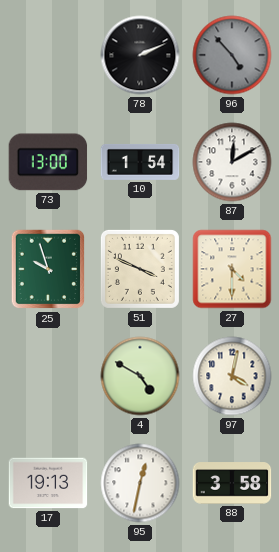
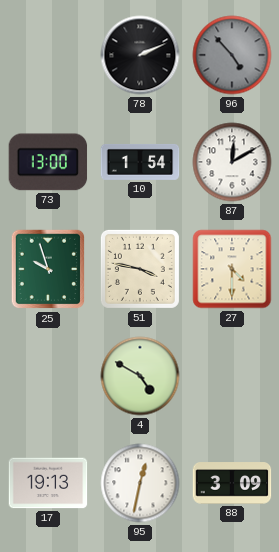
51: 3:49 -> 3:47
97: 4:02 -> none
88: 3:58 -> 3:09
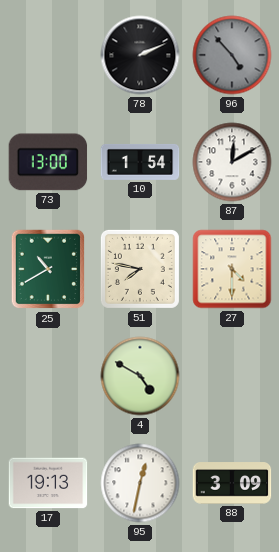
25: 9:57 -> 10:40
51: 3:47 -> 7:47
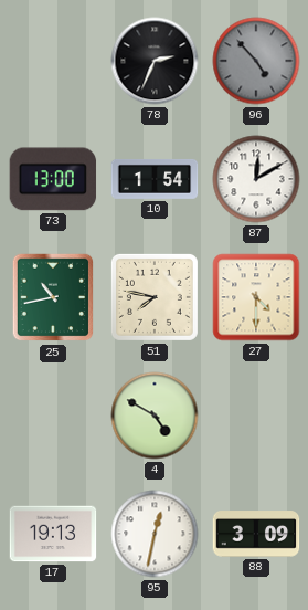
78: 2:11 -> 2:34
25: 10:40 -> 10:43
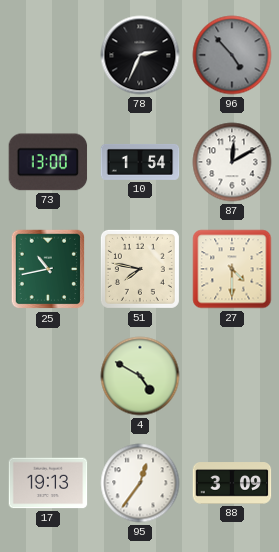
95: 12:32 -> 12:36
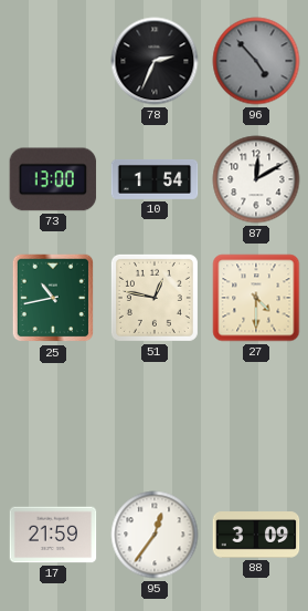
51: 7:47 -> 12:47
4: 4:50 -> none
17: 19:13 -> 21:59
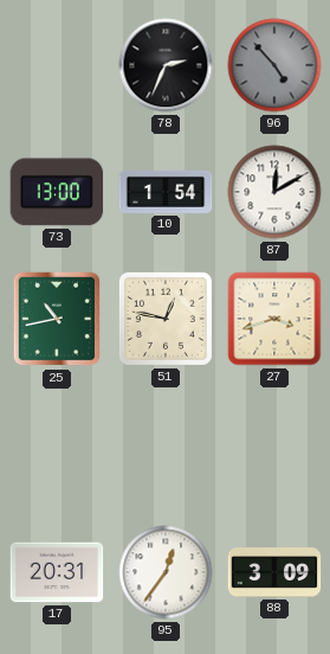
27: 4:30 -> 3:42
17: 21:59 -> 20:31
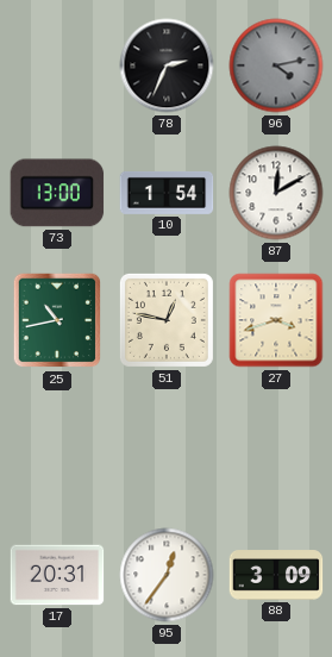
96: 4:53 -> 4:13
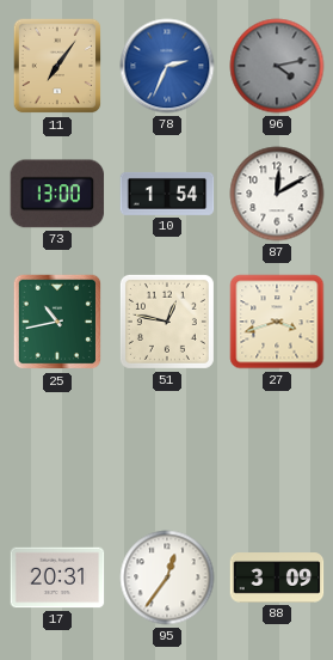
11: none -> 7:06
78 dial: black -> blue
